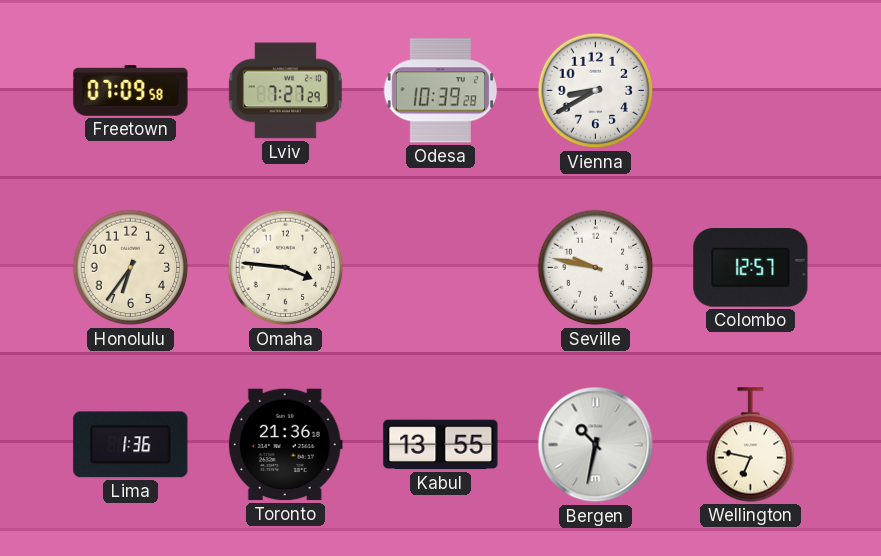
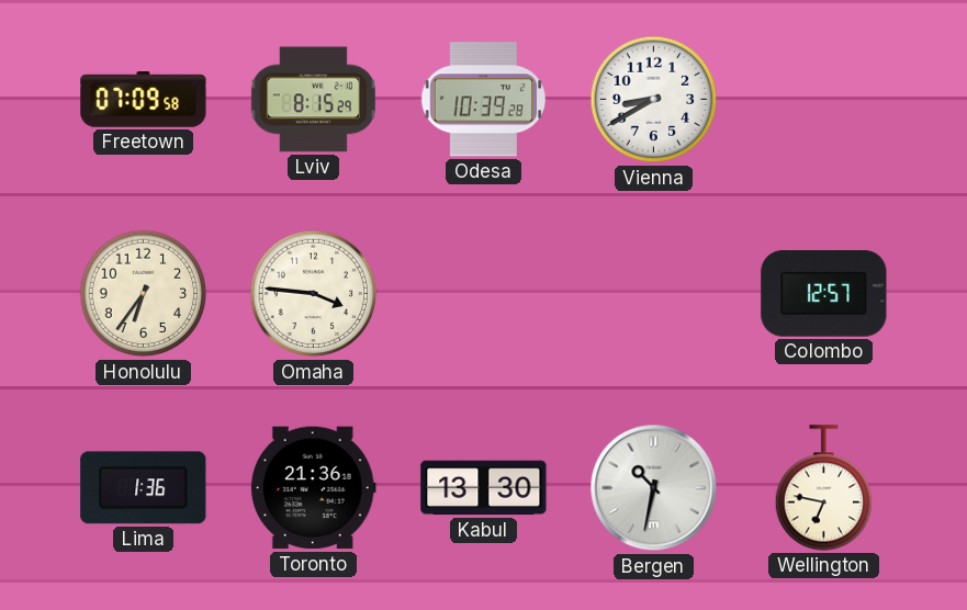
Lviv: 7:27 -> 8:15
Seville: 9:47 -> none
Kabul: 13:55 -> 13:30
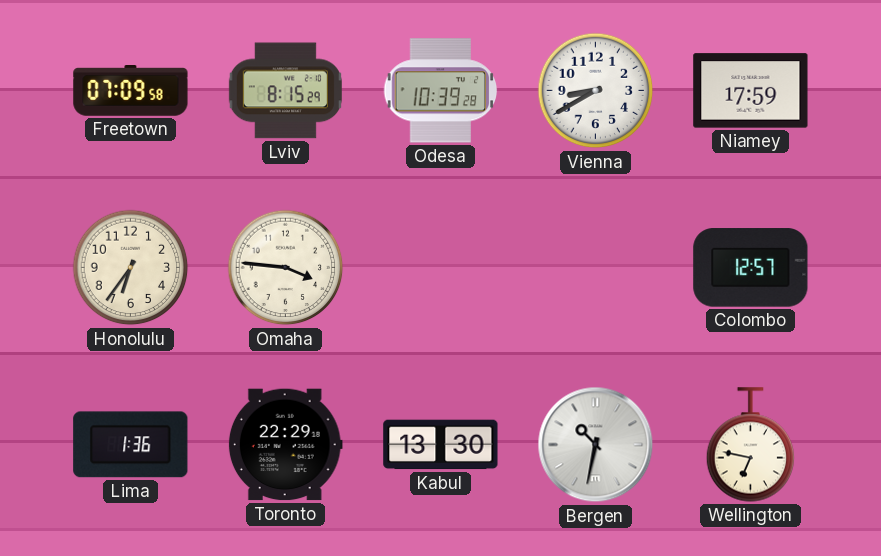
Niamey: none -> 17:59
Toronto: 21:36 -> 22:29
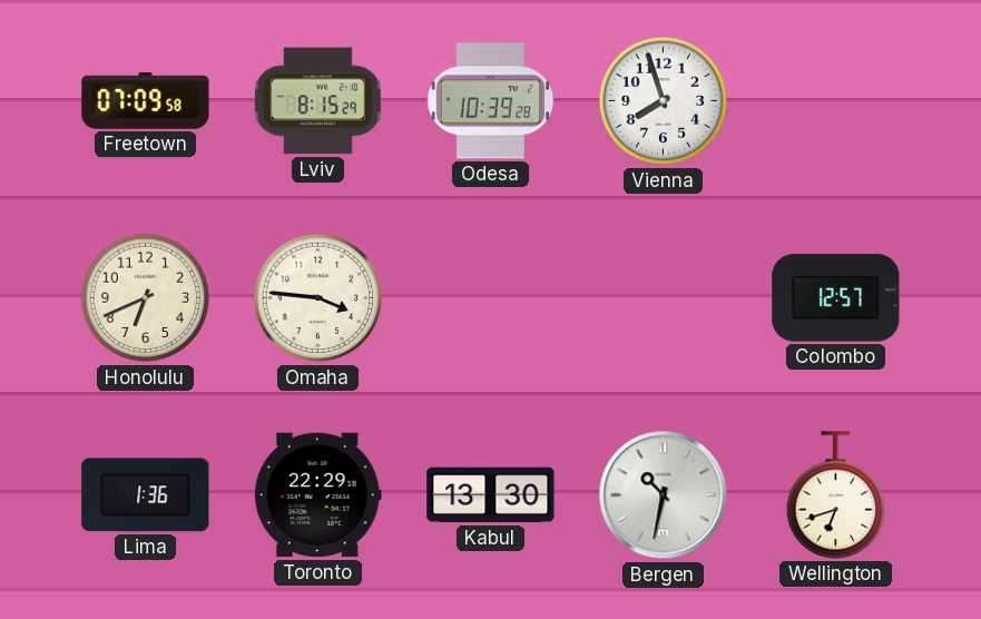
Vienna: 8:40 -> 7:57
Niamey: 17:59 -> none
Honolulu: 6:36 -> 6:41
Wellington: 6:47 -> 6:42
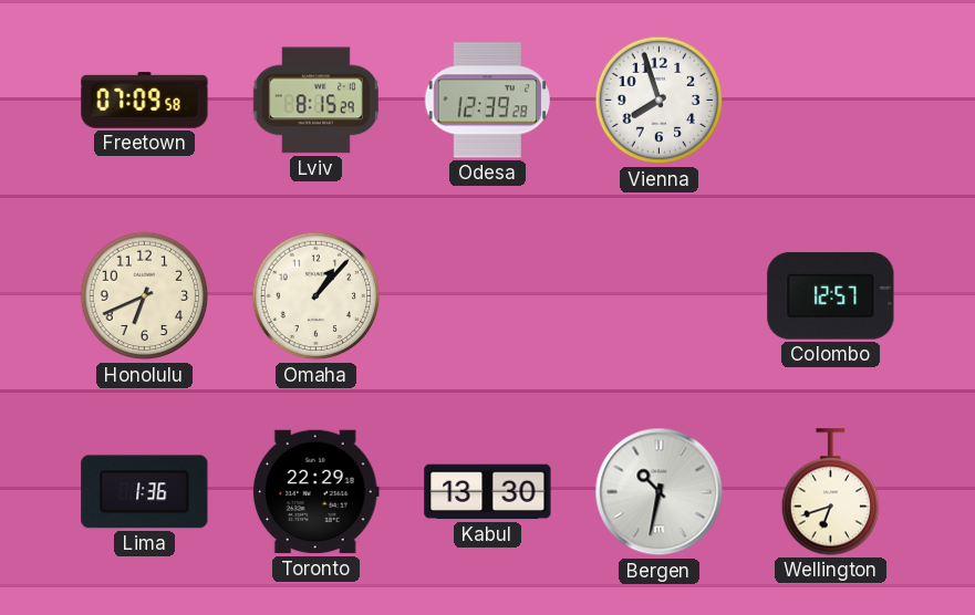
Odesa: 10:39 -> 12:39
Omaha: 3:46 -> 1:07
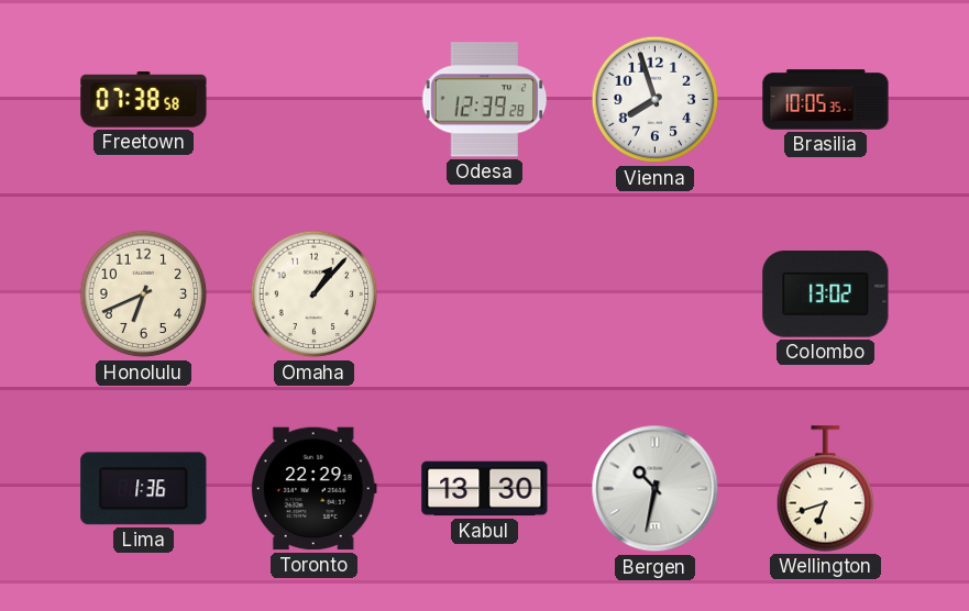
Freetown: 07:09 -> 07:38
Lviv: 8:15 -> none
Brasilia: none -> 10:05
Colombo: 12:57 -> 13:02
